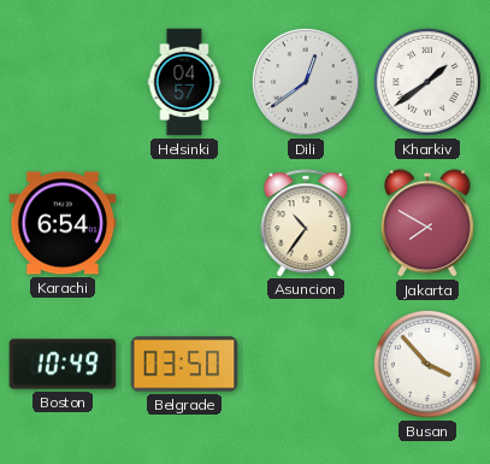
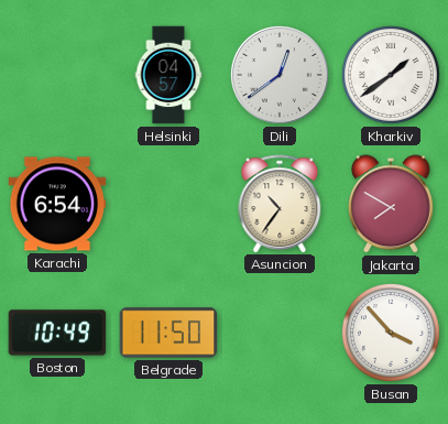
Belgrade: 03:50 -> 11:50
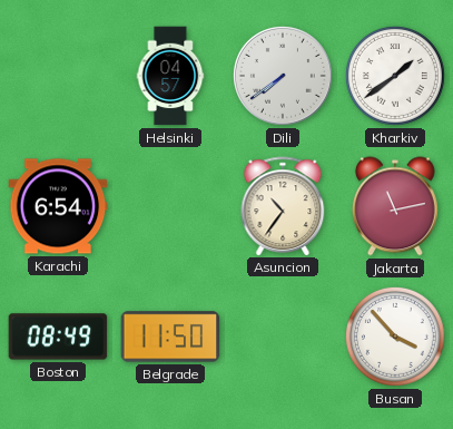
Dili: 12:39 -> 7:39
Jakarta: 7:50 -> 11:13
Boston: 10:49 -> 08:49
